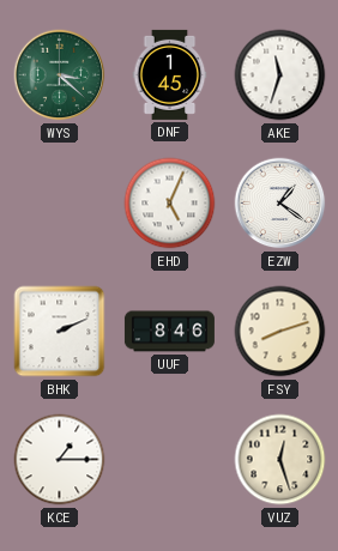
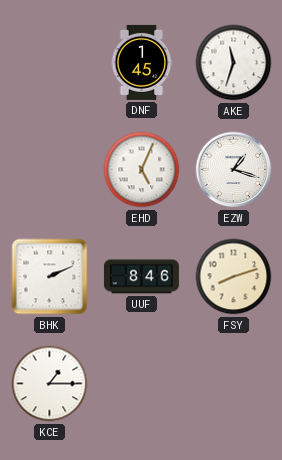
WYS: 3:22 -> none
EZW: 1:21 -> 1:18
VUZ: 12:27 -> none
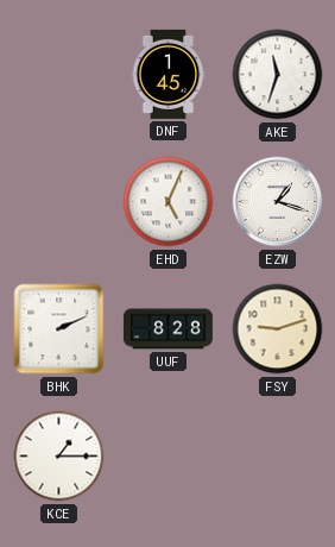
UUF: 8:46 -> 8:28
FSY: 8:12 -> 9:12
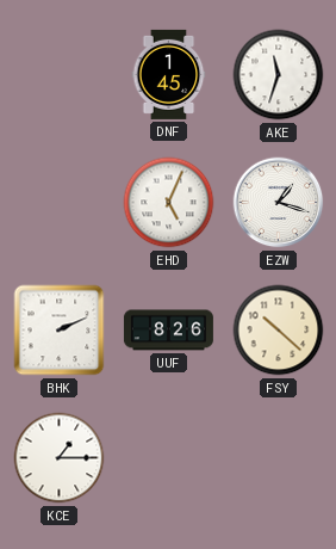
UUF: 8:28 -> 8:26
FSY: 9:12 -> 10:22
